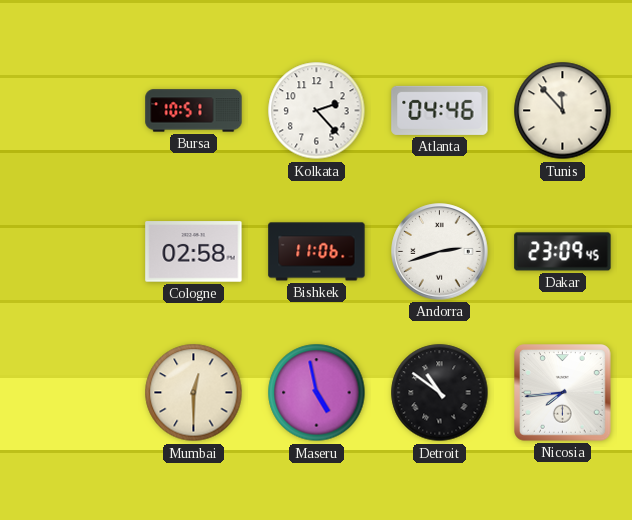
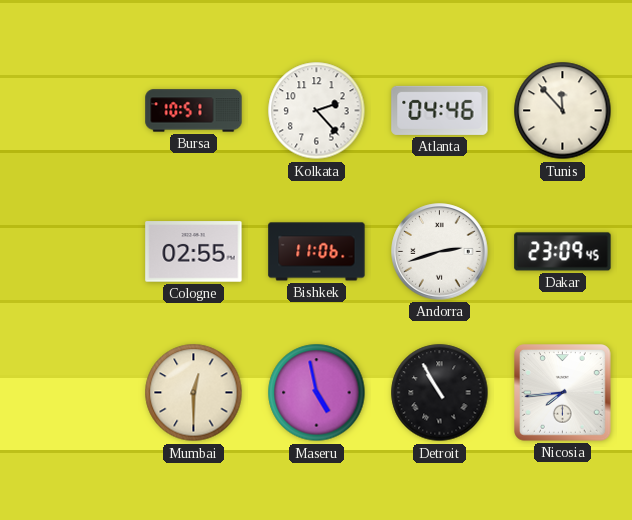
Cologne: 02:58 -> 02:55
Detroit: 10:51 -> 10:55
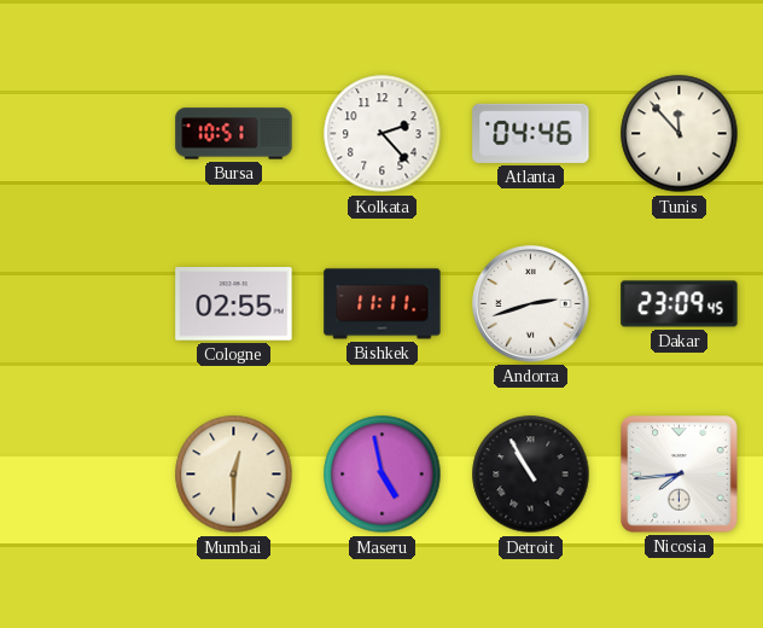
Bishkek: 11:06 -> 11:11
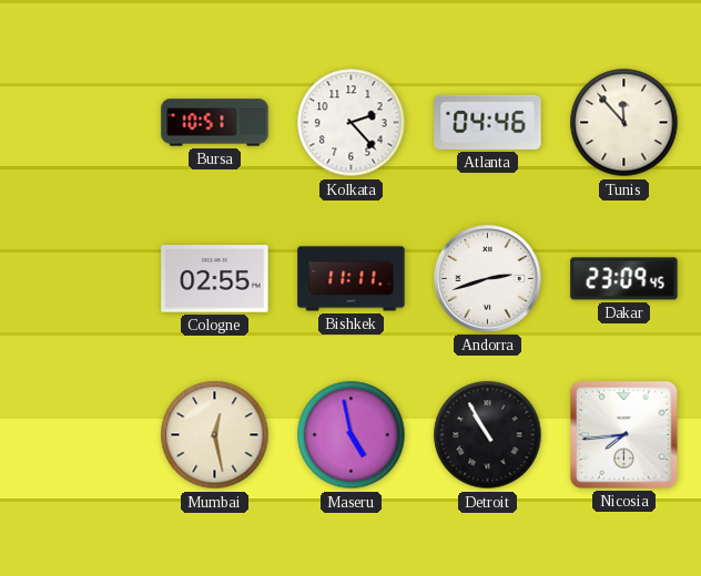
Mumbai: 12:30 -> 12:28
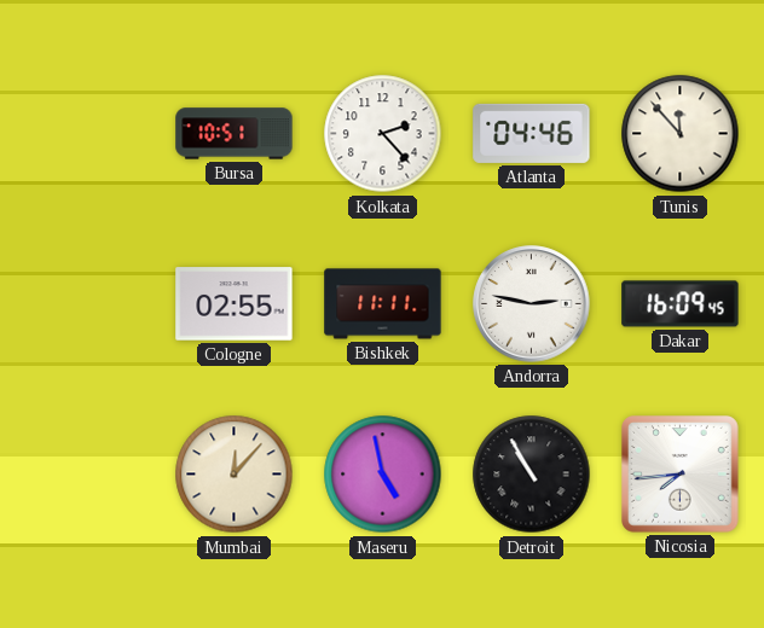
Andorra: 2:42 -> 2:47
Dakar: 23:09 -> 16:09
Mumbai: 12:28 -> 12:07
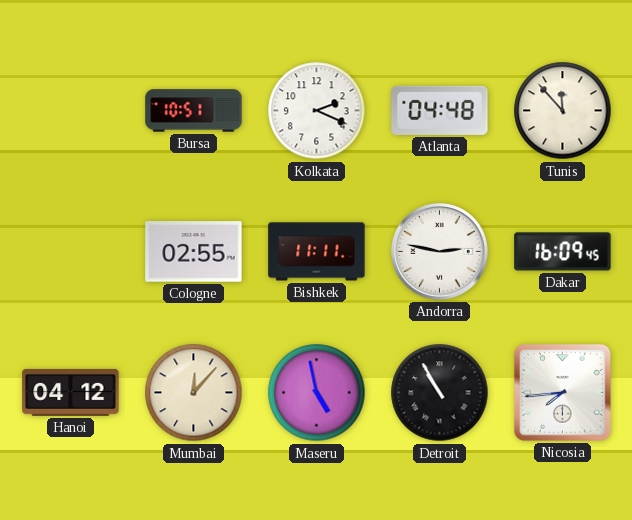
Kolkata: 2:23 -> 2:19
Atlanta: 04:46 -> 04:48
Hanoi: none -> 04:12
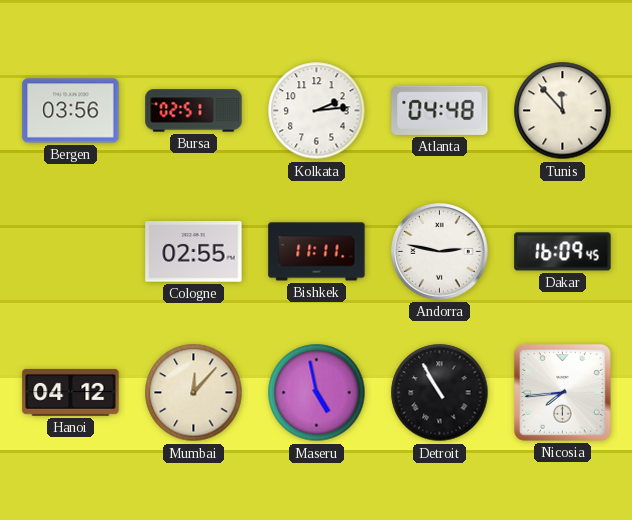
Bergen: none -> 03:56
Bursa: 10:51 -> 02:51
Kolkata: 2:19 -> 2:14
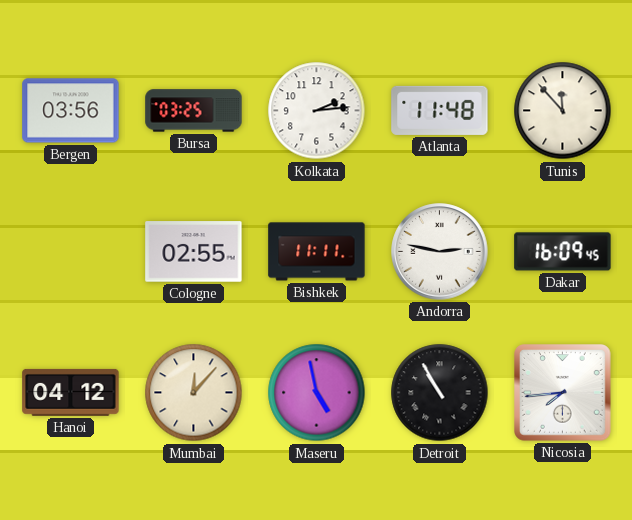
Bursa: 02:51 -> 03:25
Atlanta: 04:48 -> 11:48
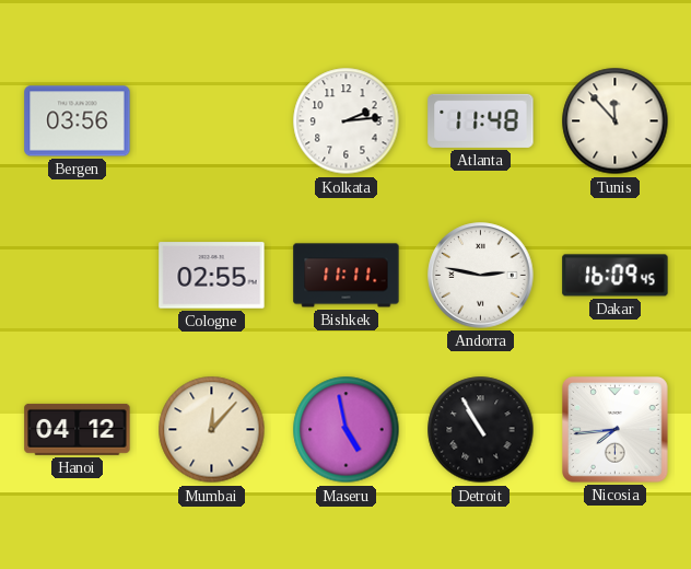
Bursa: 03:25 -> none
